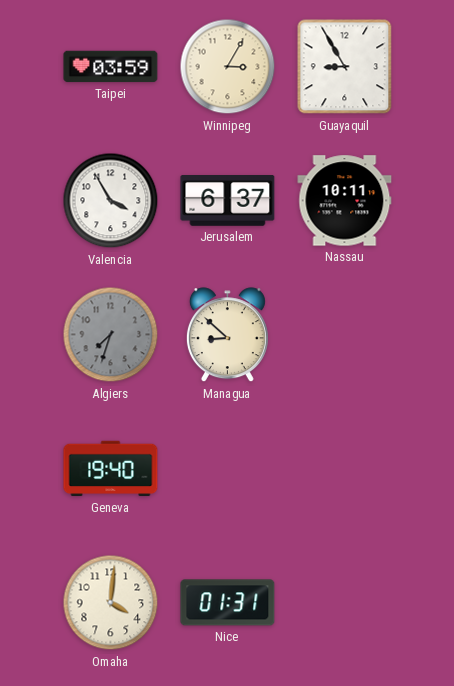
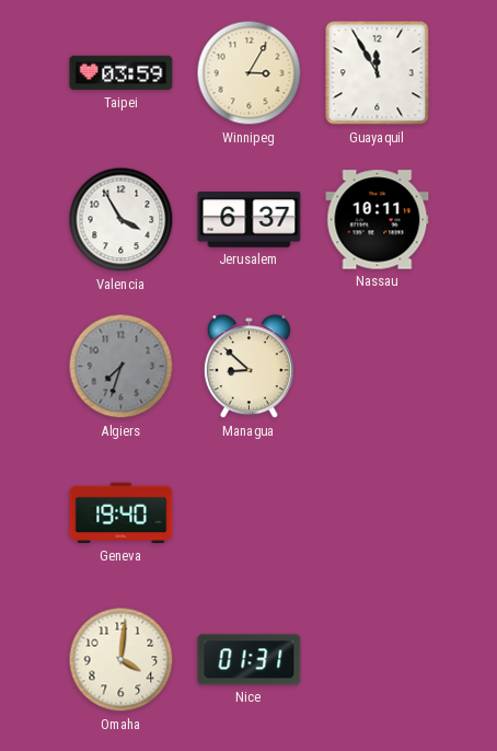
Guayaquil: 8:55 -> 11:55
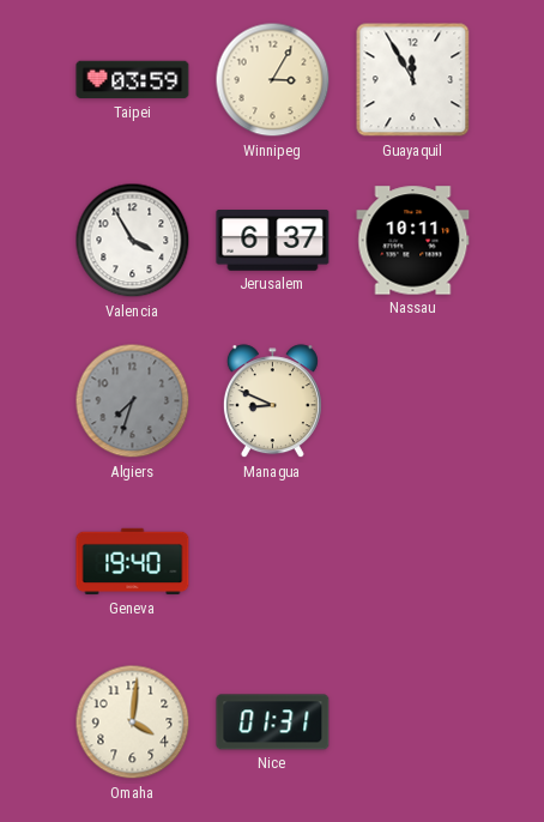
Managua: 8:52 -> 8:49
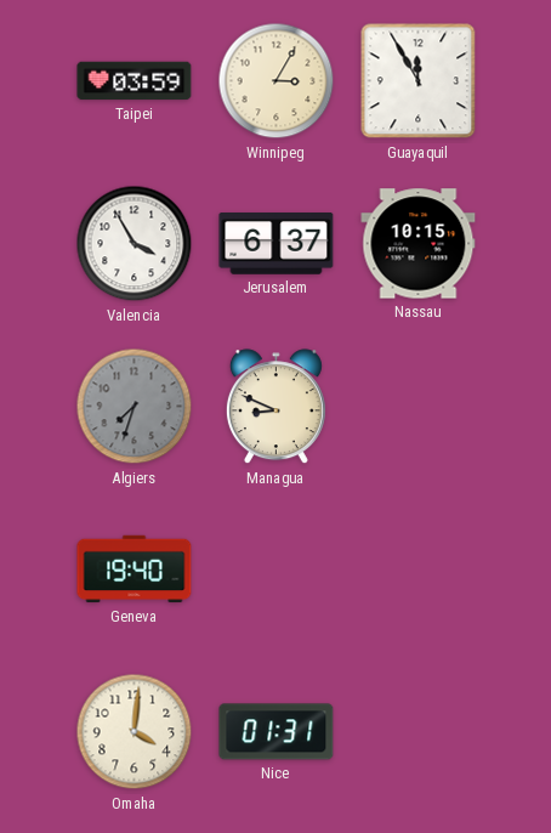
Nassau: 10:11 -> 10:15
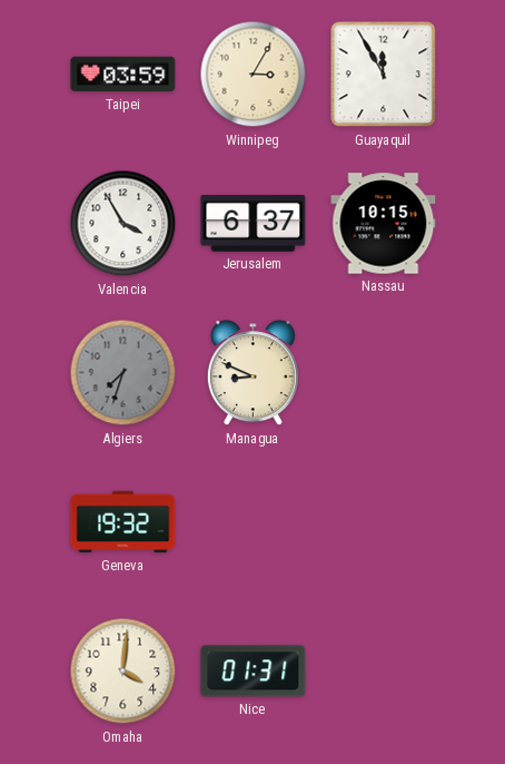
Geneva: 19:40 -> 19:32
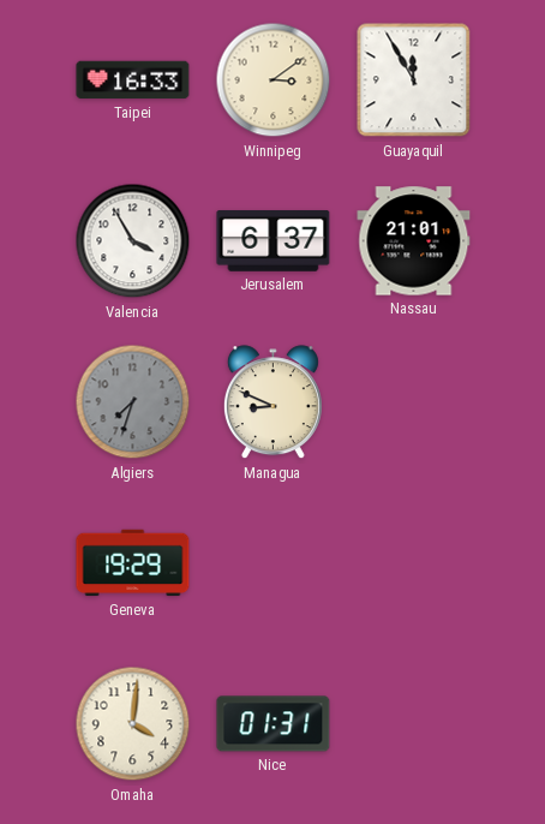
Taipei: 03:59 -> 16:33
Winnipeg: 3:05 -> 3:09
Nassau: 10:15 -> 21:01
Geneva: 19:32 -> 19:29
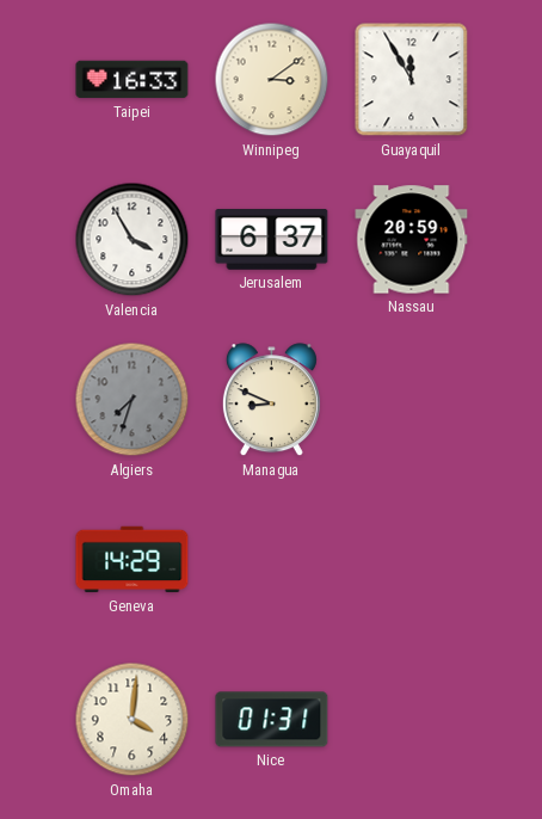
Nassau: 21:01 -> 20:59
Geneva: 19:29 -> 14:29
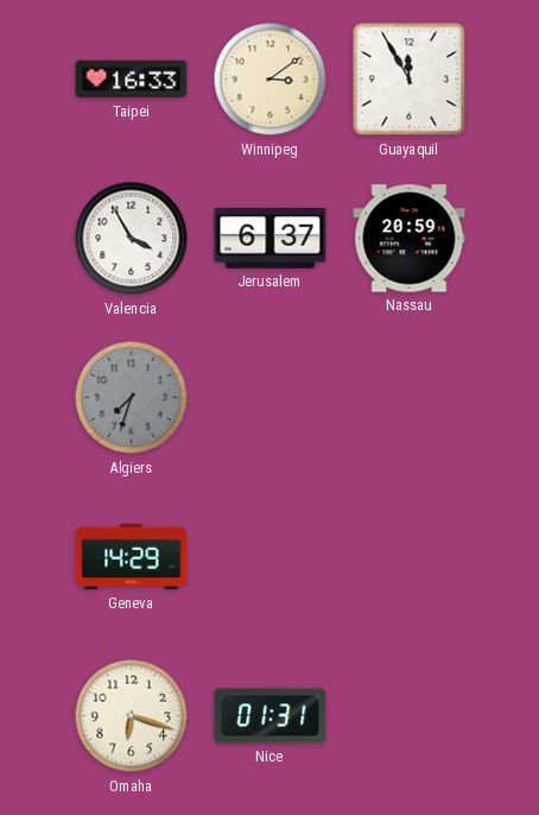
Managua: 8:49 -> none
Omaha: 4:01 -> 6:18
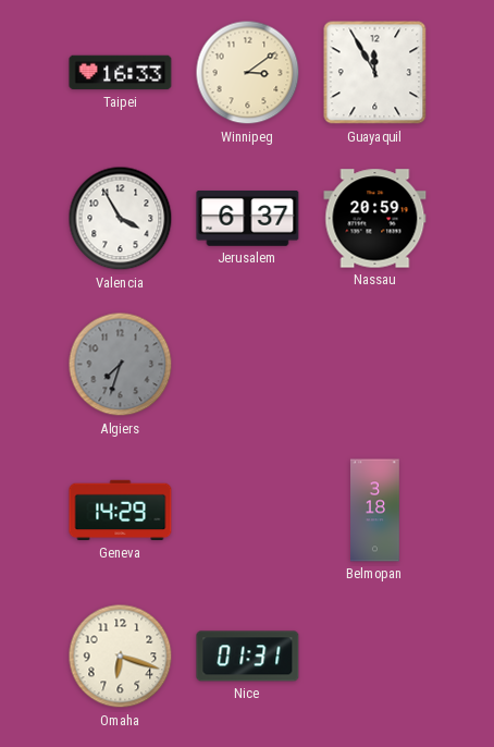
Belmopan: none -> 3:18
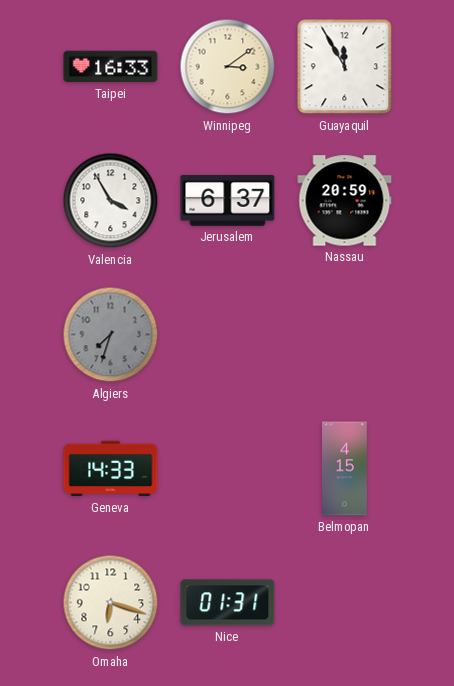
Geneva: 14:29 -> 14:33
Belmopan: 3:18 -> 4:15
